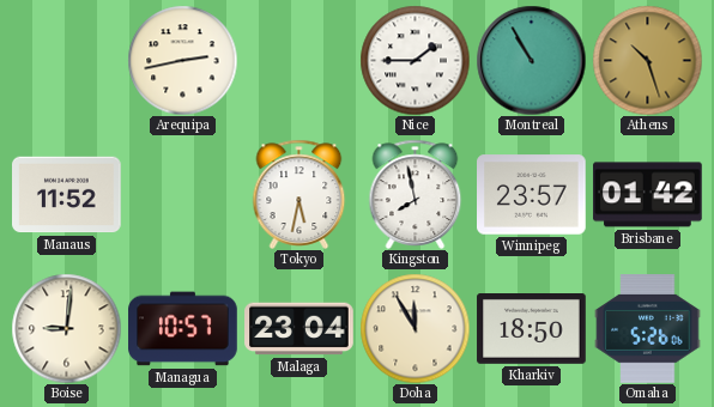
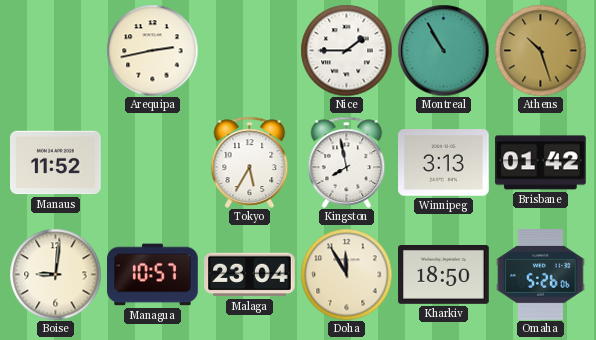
Tokyo: 5:32 -> 5:35
Winnipeg: 23:57 -> 3:13
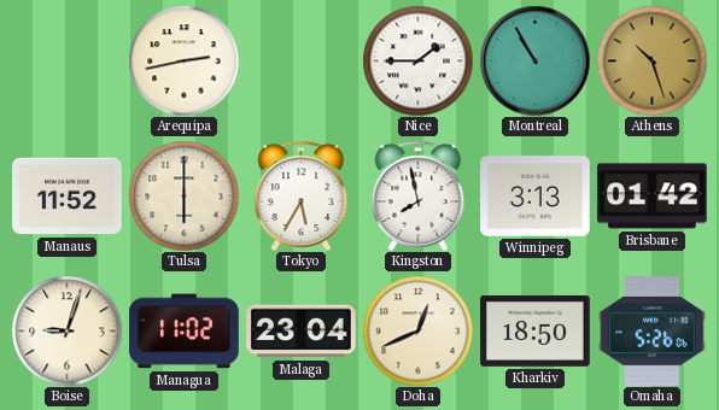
Tulsa: none -> 6:00
Boise: 9:01 -> 9:03
Managua: 10:57 -> 11:02
Doha: 11:55 -> 12:41
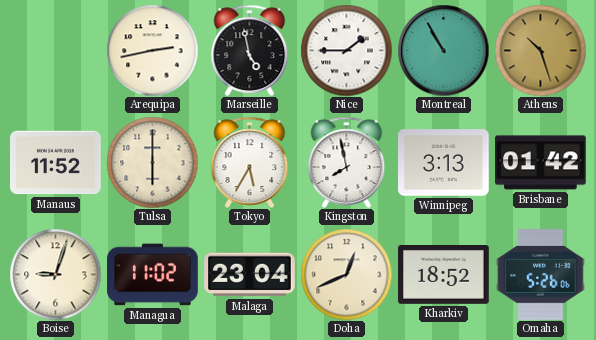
Marseille: none -> 4:58
Kharkiv: 18:50 -> 18:52
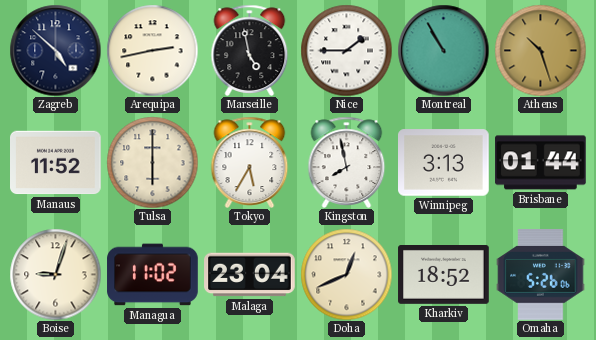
Zagreb: none -> 4:52
Brisbane: 01:42 -> 01:44
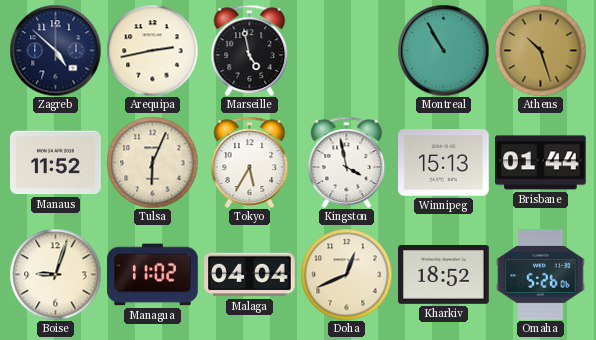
Nice: 1:45 -> none
Tulsa: 6:00 -> 6:04
Kingston: 7:58 -> 3:58
Winnipeg: 3:13 -> 15:13
Malaga: 23:04 -> 04:04
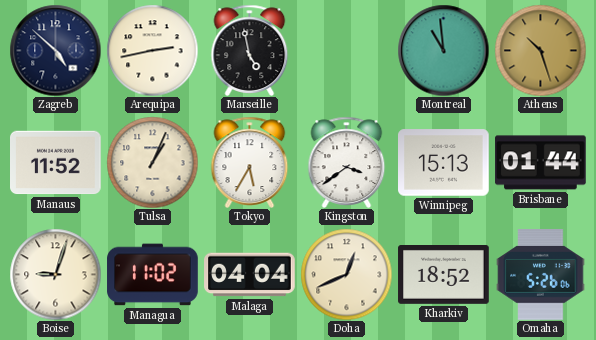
Montreal: 10:55 -> 10:59
Tulsa: 6:04 -> 1:04
Kingston: 3:58 -> 3:39
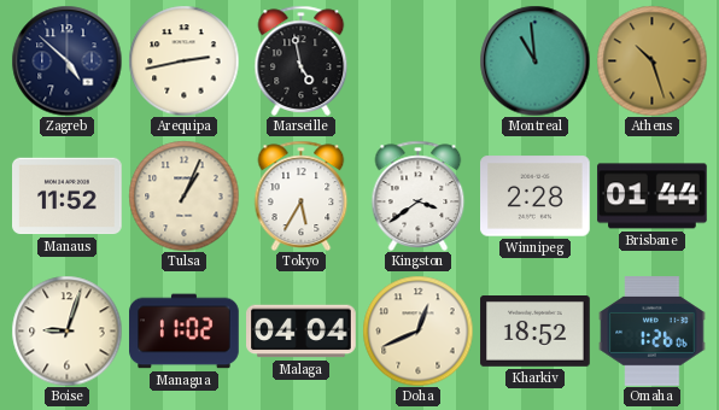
Winnipeg: 15:13 -> 2:28
Omaha: 5:26 -> 1:26
